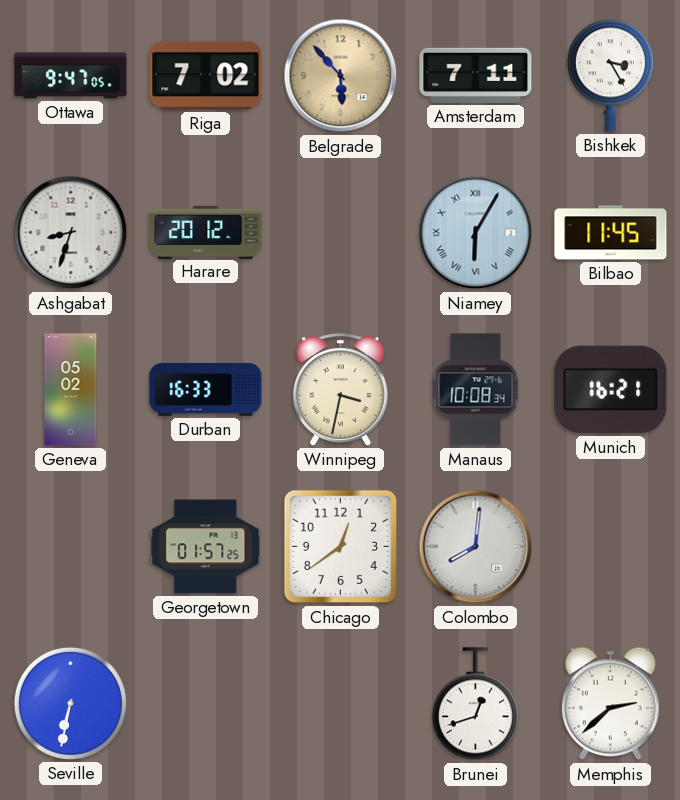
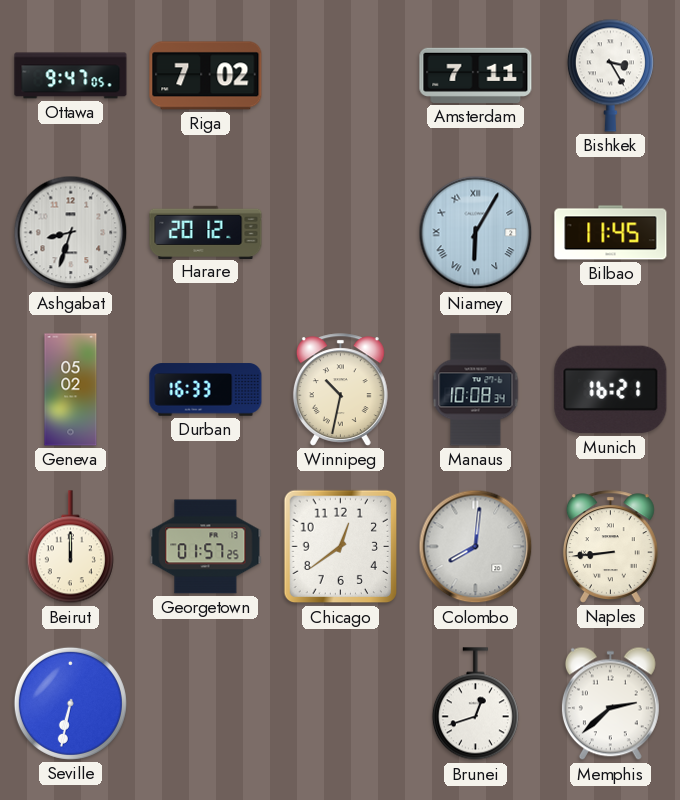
Belgrade: 5:53 -> none
Winnipeg: 3:32 -> 10:32
Beirut: none -> 12:00
Naples: none -> 8:44
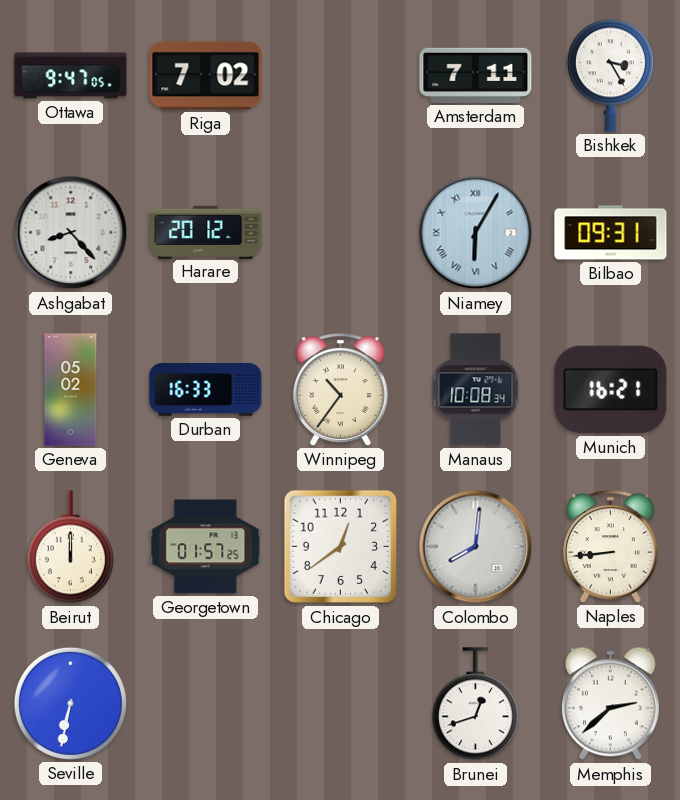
Ashgabat: 8:33 -> 8:23
Bilbao: 11:45 -> 09:31
Winnipeg: 10:32 -> 10:36
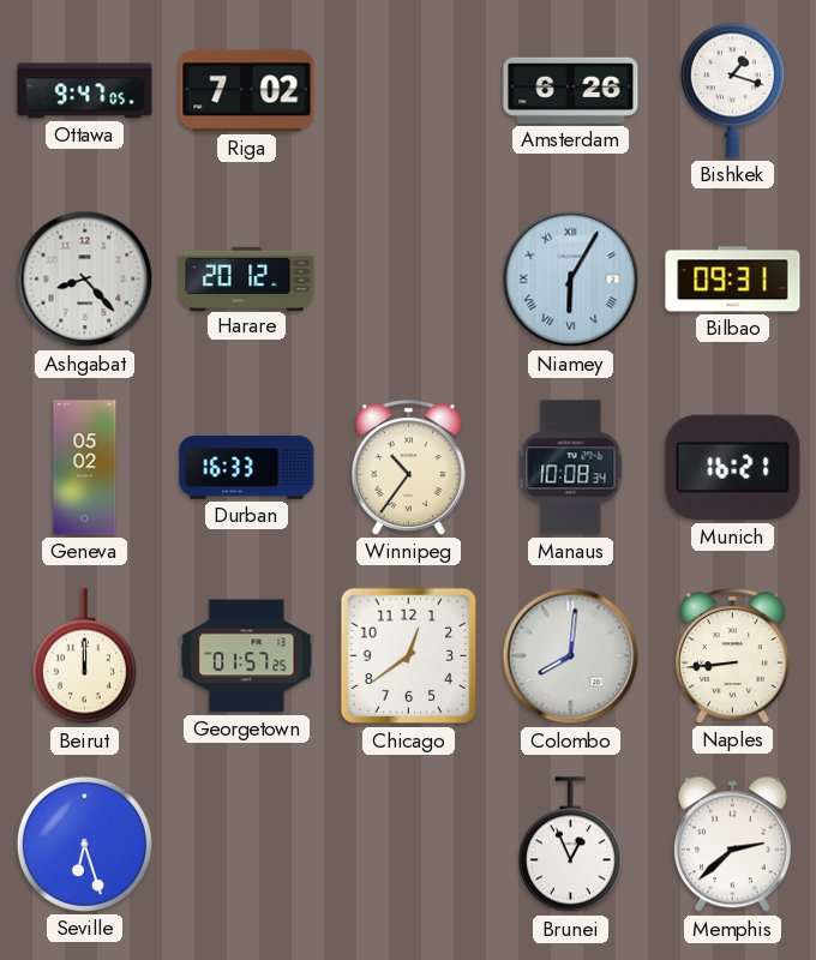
Amsterdam: 7:11 -> 6:26
Bishkek: 3:25 -> 1:18
Seville: 6:32 -> 6:27
Brunei: 12:42 -> 12:56
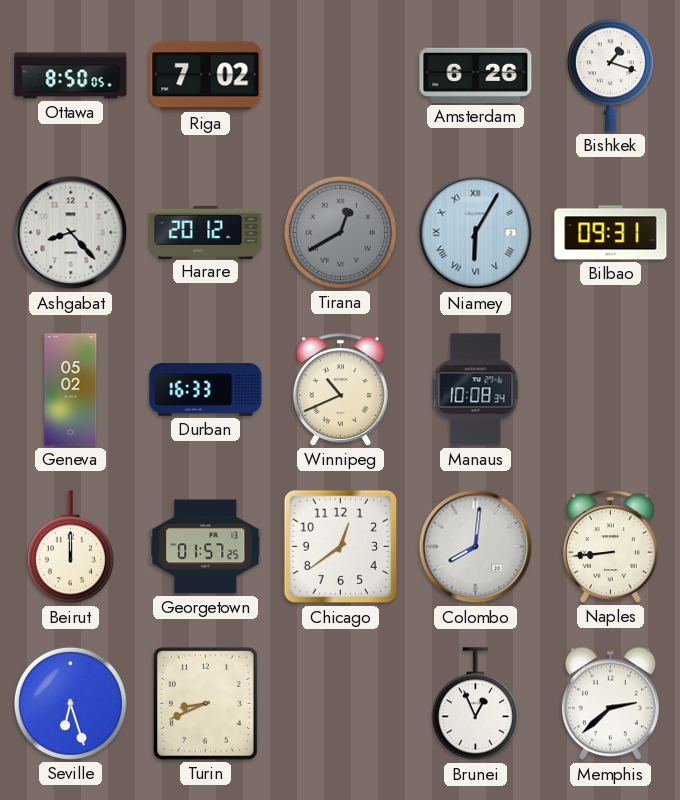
Ottawa: 9:47 -> 8:50
Tirana: none -> 12:40
Winnipeg: 10:36 -> 10:41
Munich: 16:21 -> none
Turin: none -> 8:41
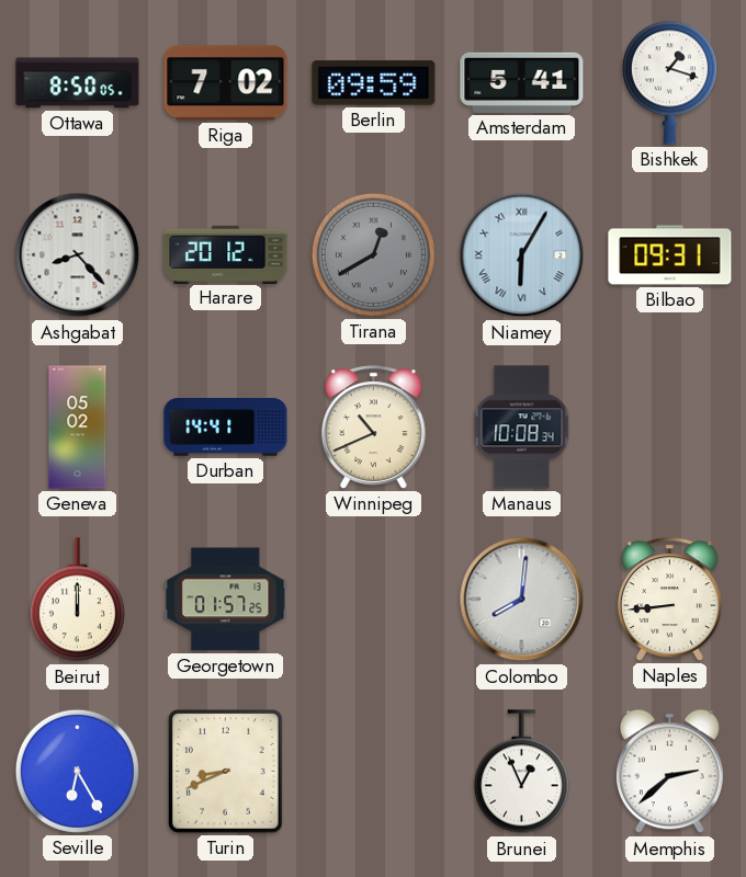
Berlin: none -> 09:59
Amsterdam: 6:26 -> 5:41
Durban: 16:33 -> 14:41
Chicago: 12:39 -> none
Seville: 6:27 -> 6:25
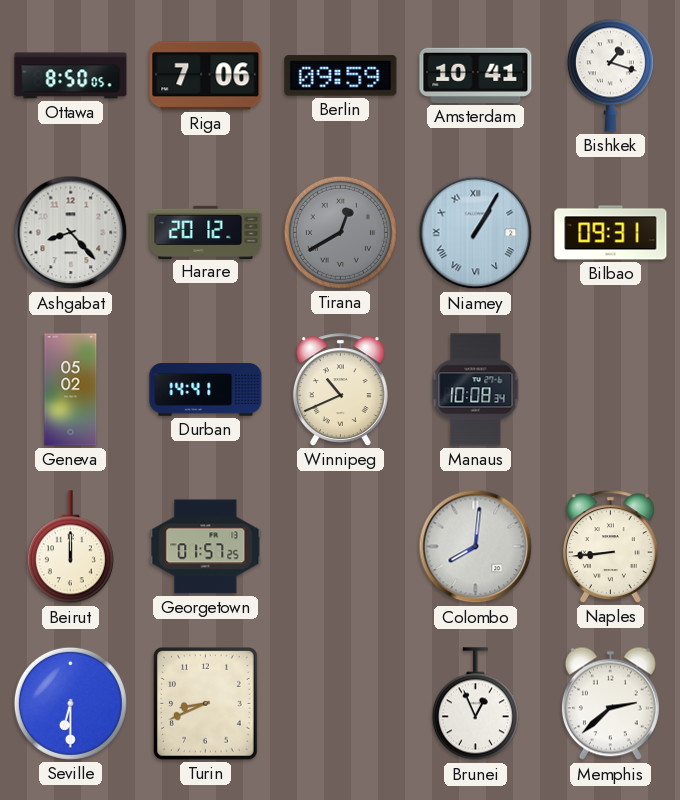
Riga: 7:02 -> 7:06
Amsterdam: 5:41 -> 10:41
Niamey: 6:05 -> 1:05
Seville: 6:25 -> 6:30
